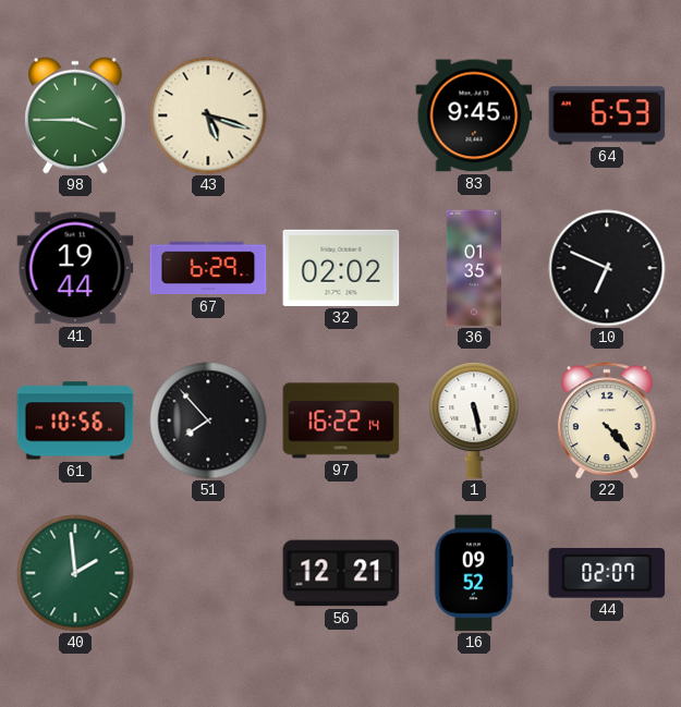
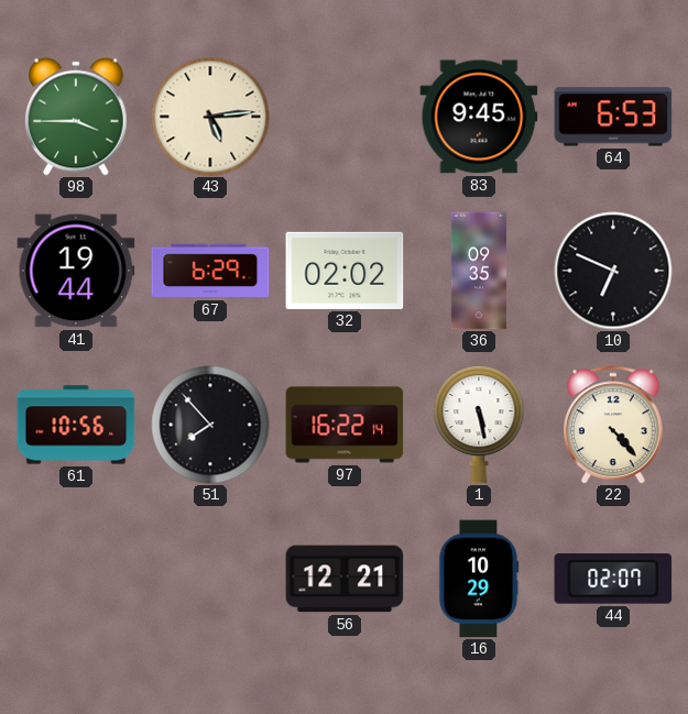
43: 5:18 -> 5:14
36: 01:35 -> 09:35
40: 1:59 -> none
16: 09:52 -> 10:29
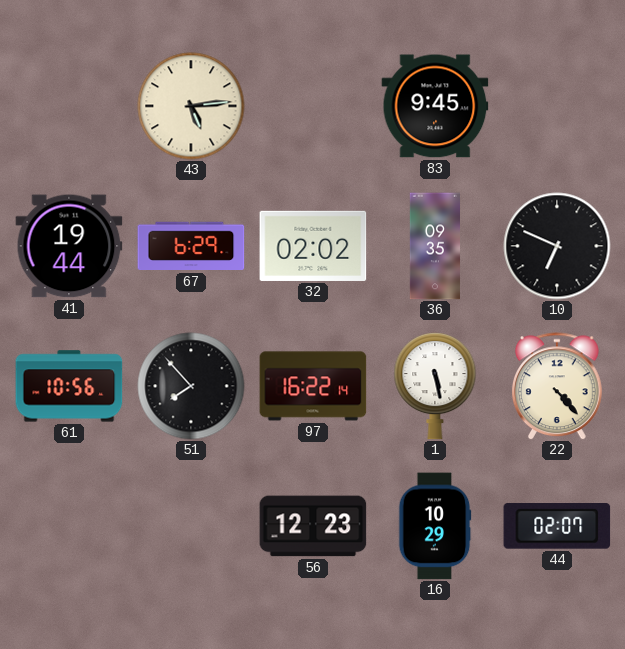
98: 3:45 -> none
64: 6:53 -> none
56: 12:21 -> 12:23
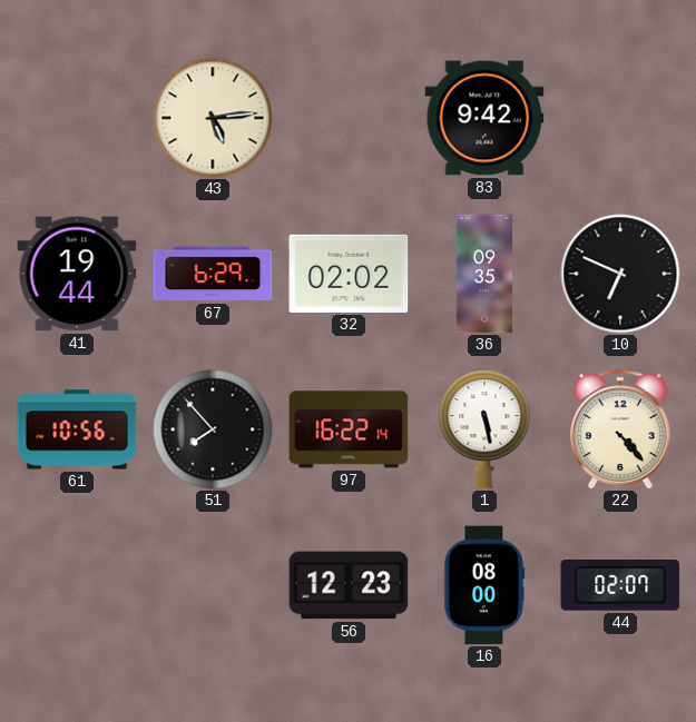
83: 9:45 -> 9:42
16: 10:29 -> 08:00
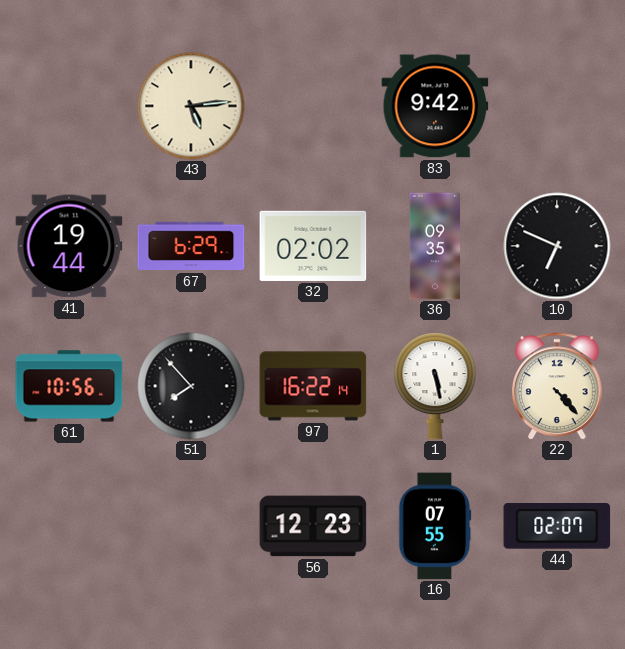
16: 08:00 -> 07:55
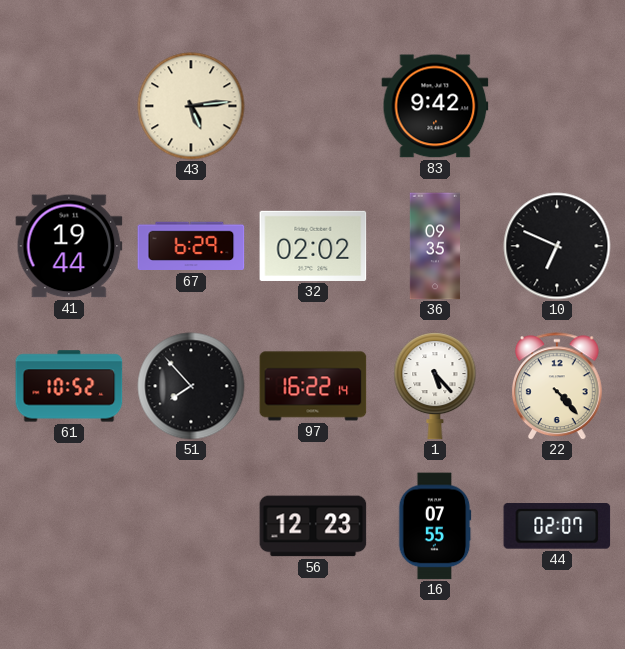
61: 10:56 -> 10:52
1: 5:28 -> 5:23
